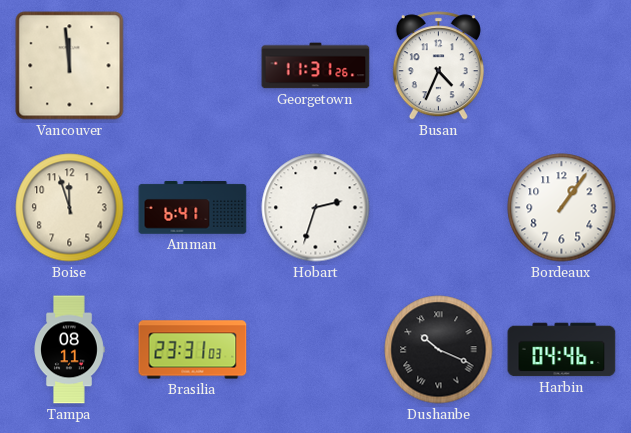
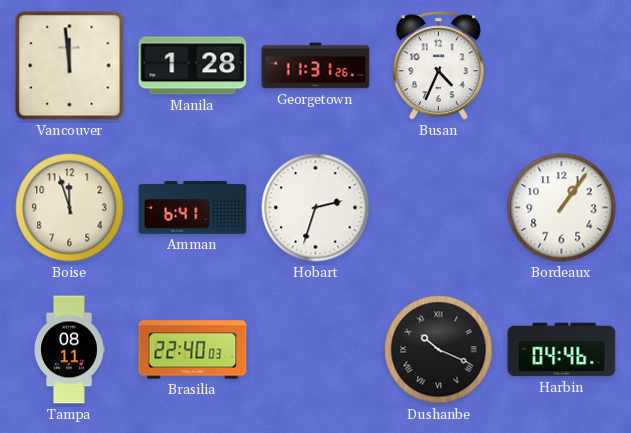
Manila: none -> 1:28
Brasilia: 23:31 -> 22:40
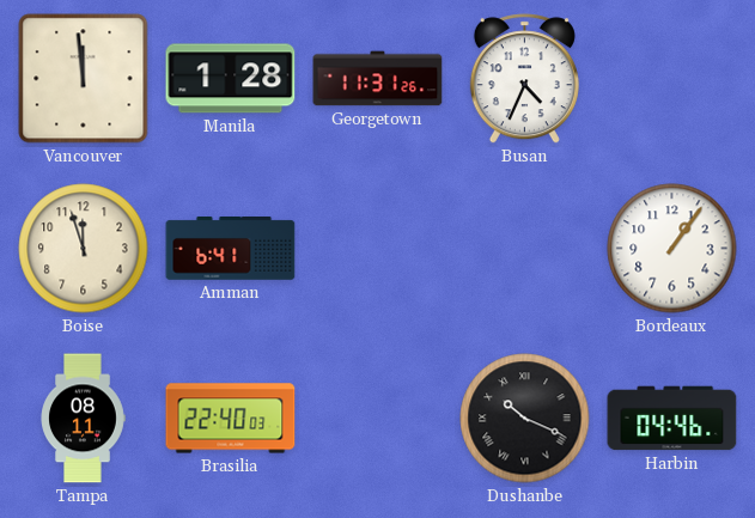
Hobart: 2:33 -> none
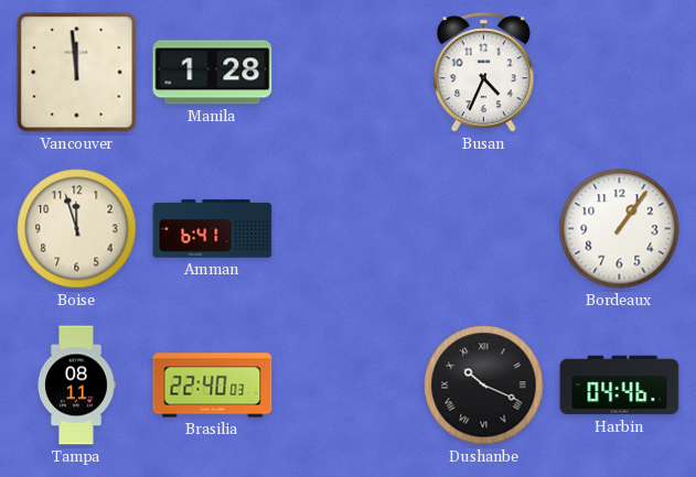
Georgetown: 11:31 -> none
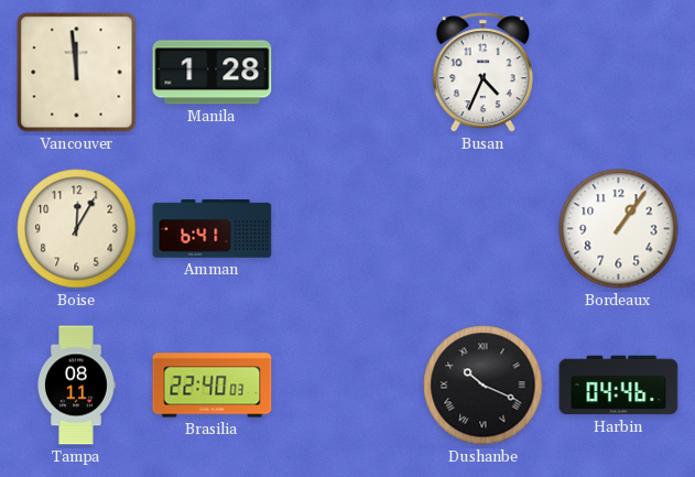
Boise: 11:57 -> 12:05
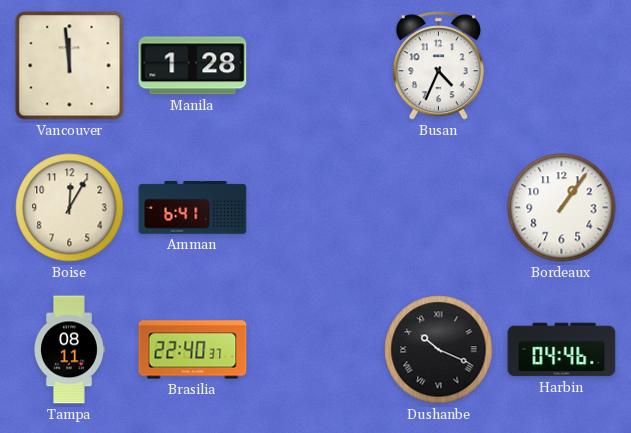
Brasilia: 22:40:03 -> 22:40:37
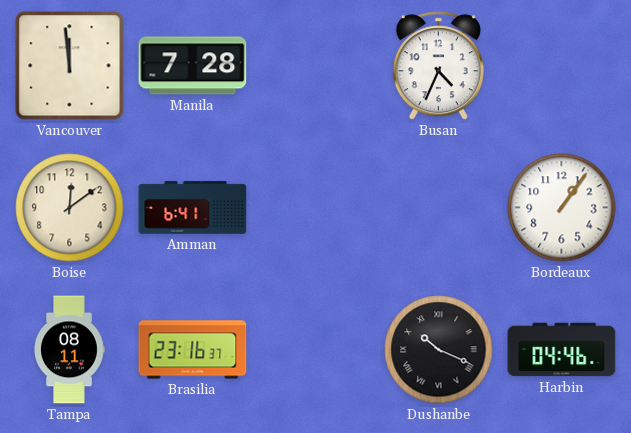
Manila: 1:28 -> 7:28
Boise: 12:05 -> 12:09
Brasilia: 22:40 -> 23:16
